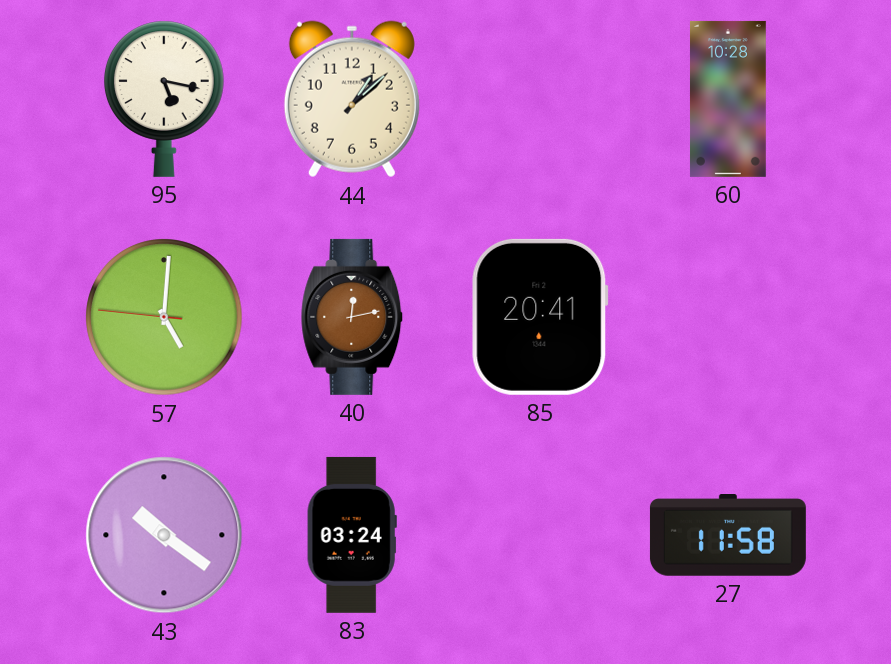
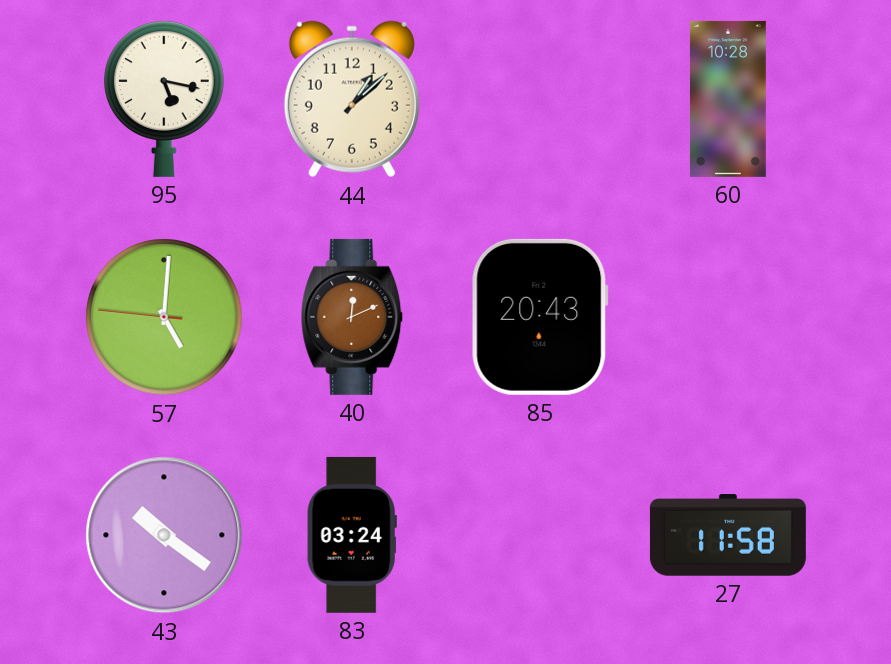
40: 12:13 -> 12:11
85: 20:41 -> 20:43
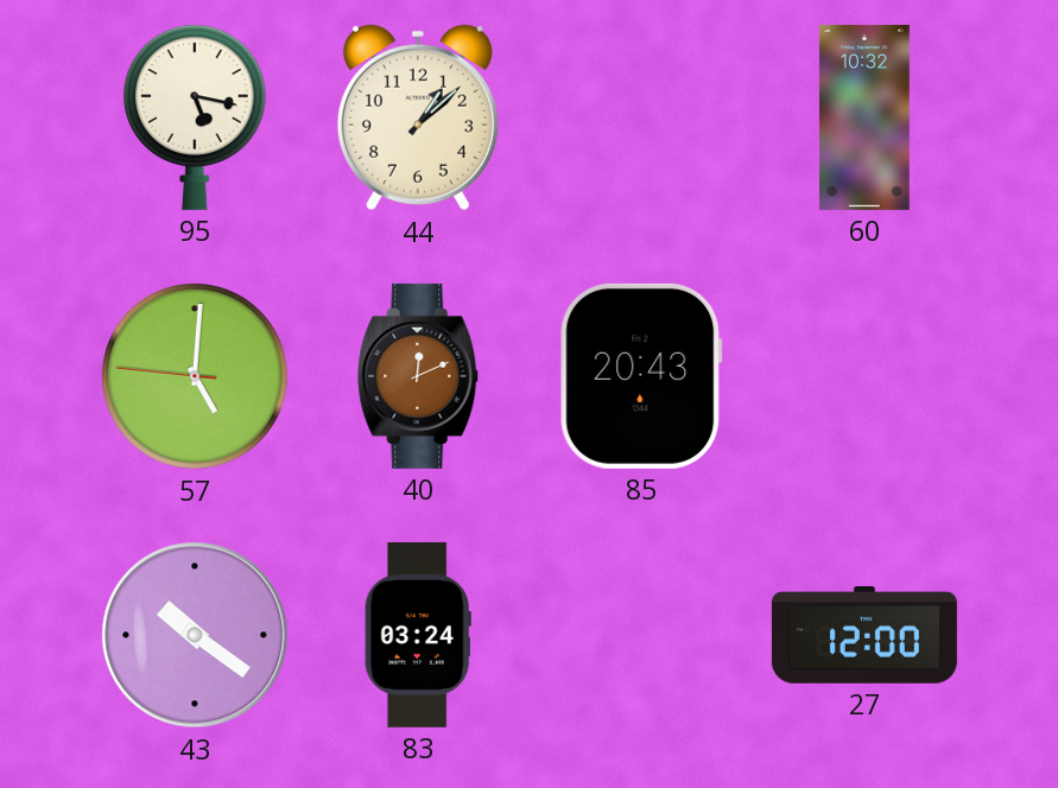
60: 10:28 -> 10:32
27: 11:58 -> 12:00
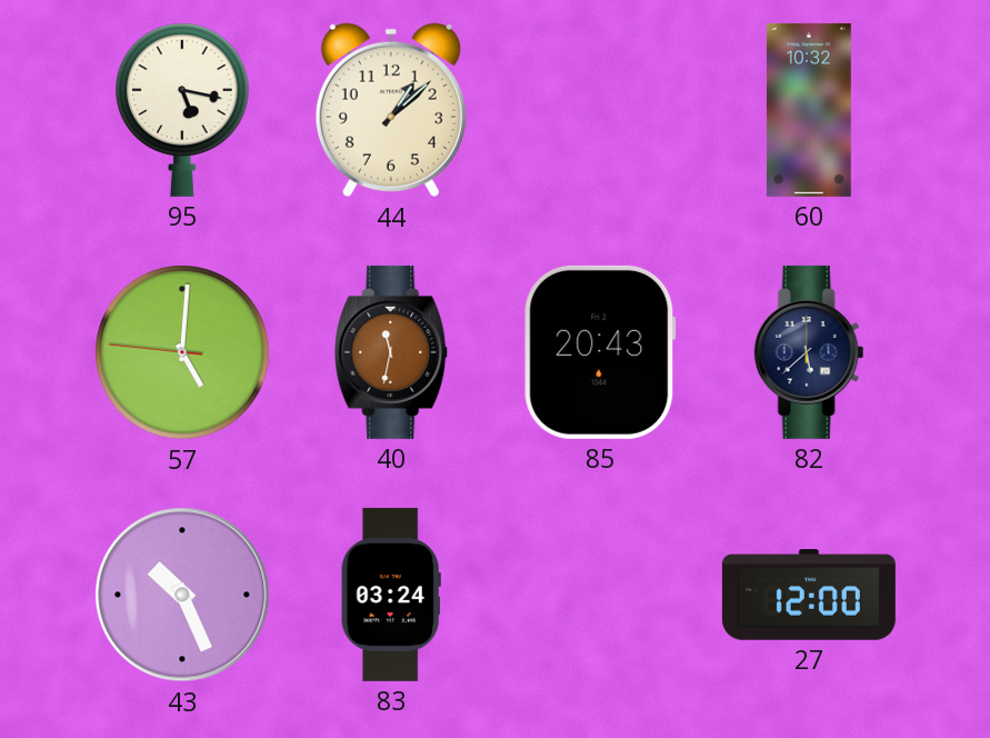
40: 12:11 -> 11:32
82: none -> 5:38
43: 10:21 -> 10:26
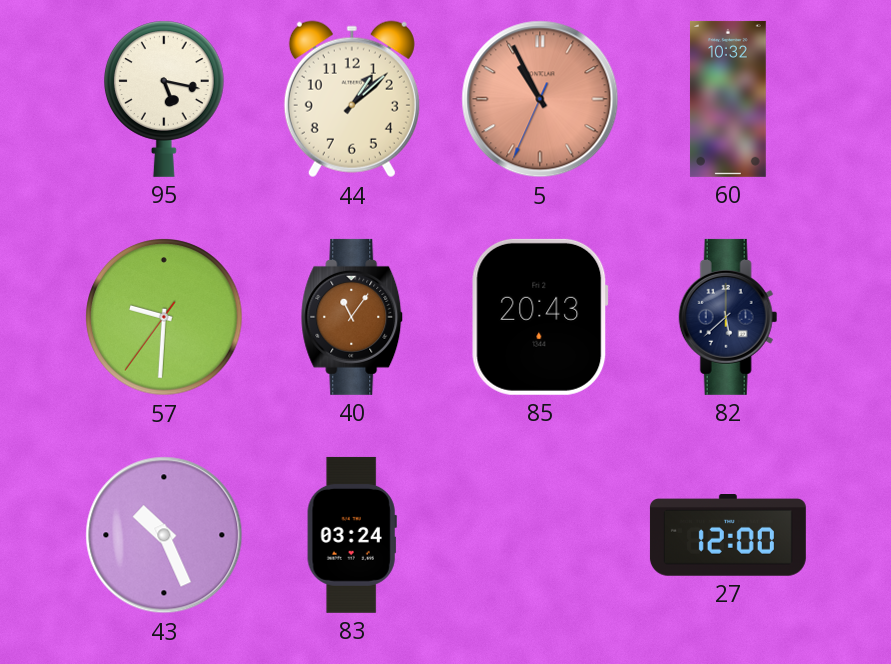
5: none -> 10:55
57: 5:00 -> 9:30
40: 11:32 -> 11:06
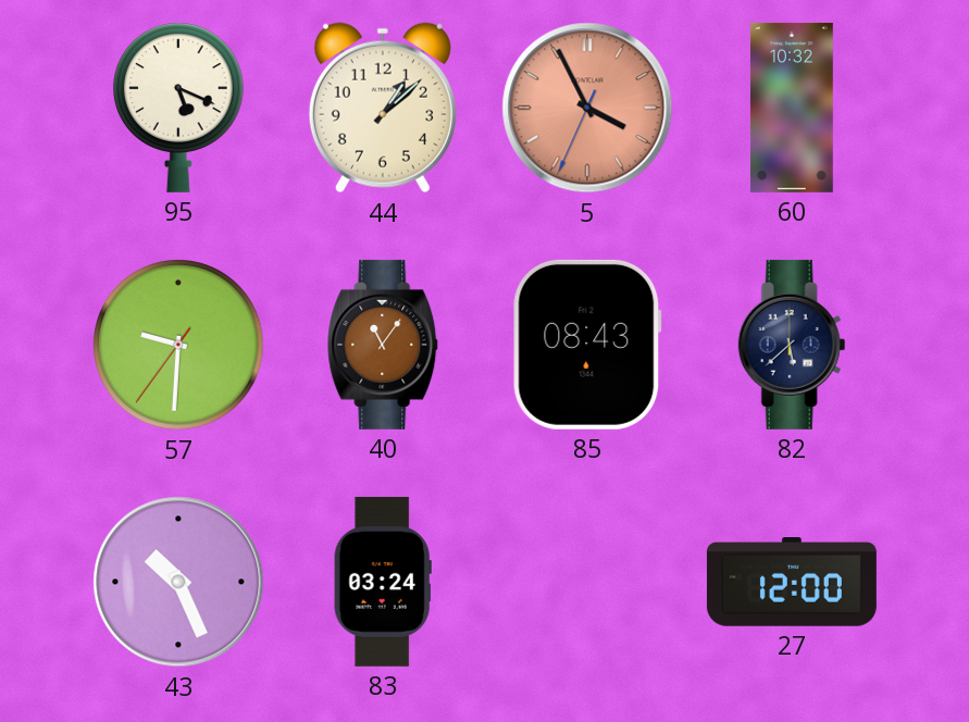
95: 5:17 -> 5:19
5: 10:55 -> 3:55
85: 20:43 -> 08:43
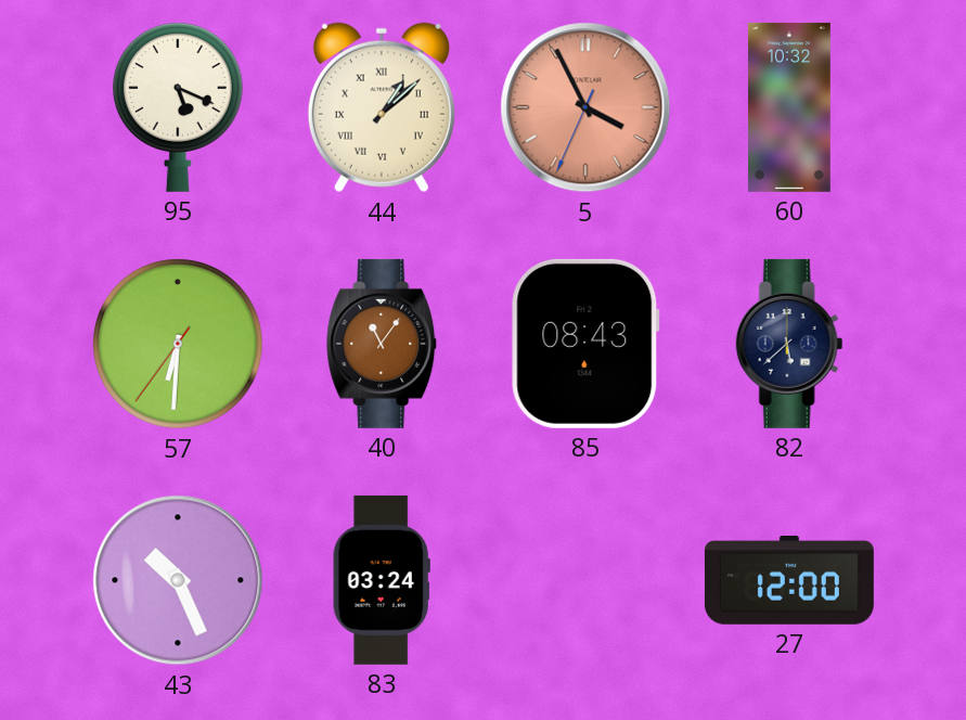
44 numerals: Arabic -> Roman
57: 9:30 -> 6:30
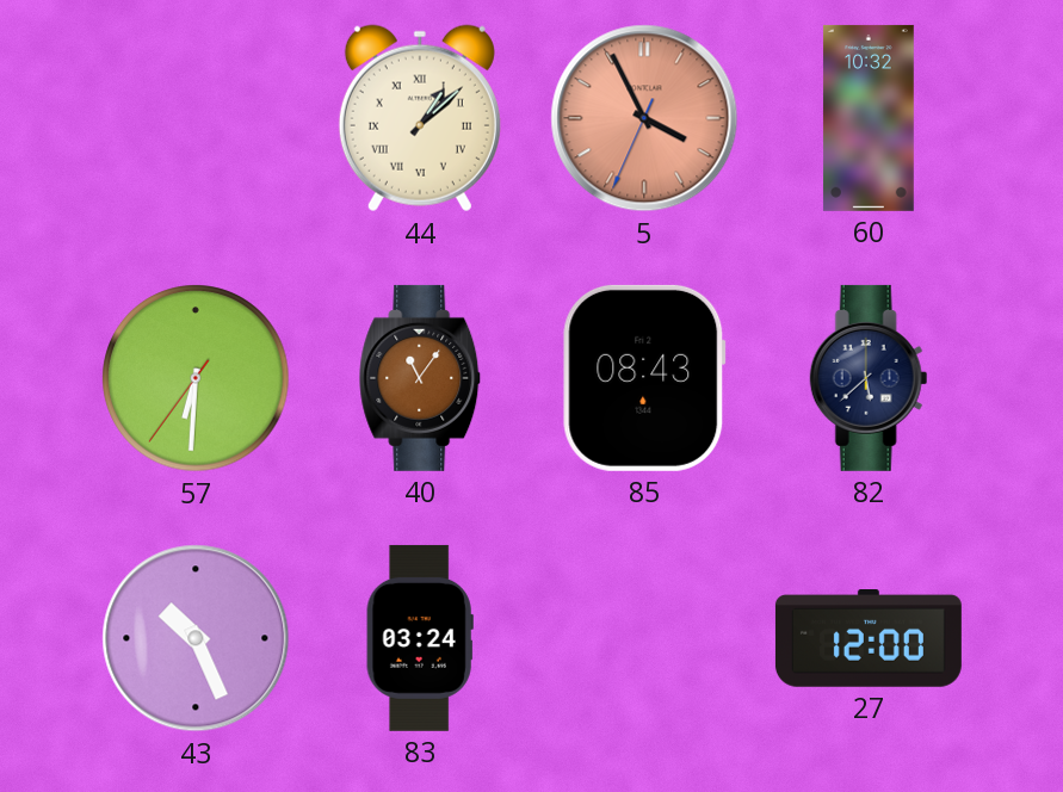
95: 5:19 -> none
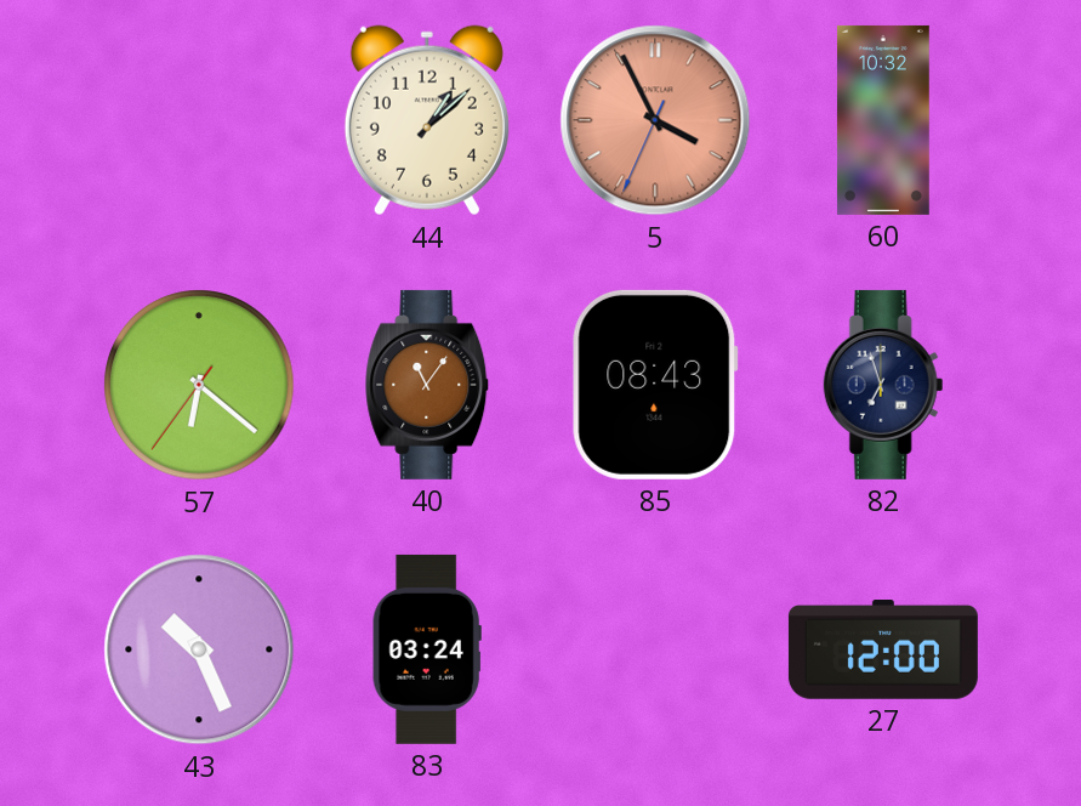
44 numerals: Roman -> Arabic
57: 6:30 -> 6:21
82: 5:38 -> 6:57
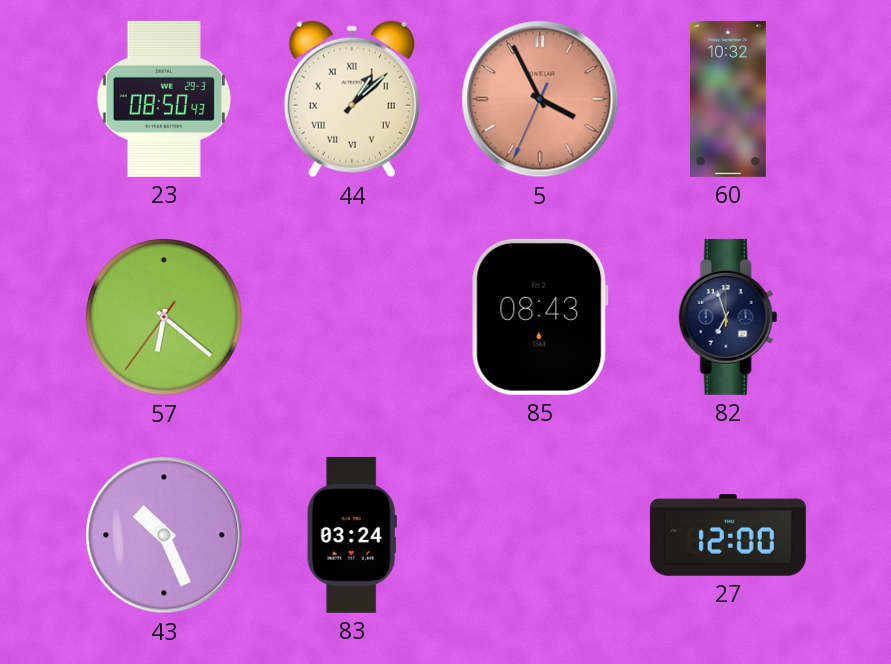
23: none -> 08:50
44 numerals: Arabic -> Roman
40: 11:06 -> none
